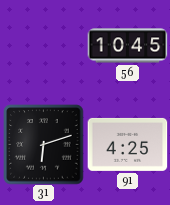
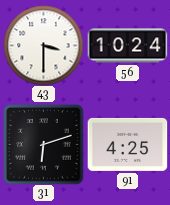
43: none -> 3:30
56: 10:45 -> 10:24
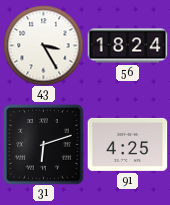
43: 3:30 -> 3:25
56: 10:24 -> 18:24
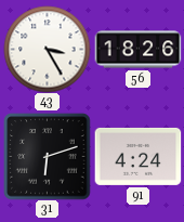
56: 18:24 -> 18:26
91: 4:25 -> 4:24
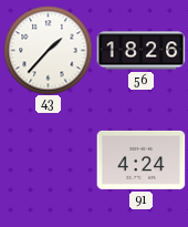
43: 3:25 -> 1:37
31: 6:12 -> none
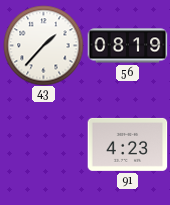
56: 18:26 -> 08:19
91: 4:24 -> 4:23
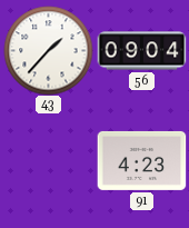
56: 08:19 -> 09:04
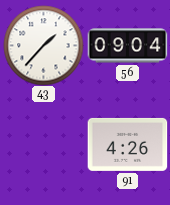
91: 4:23 -> 4:26
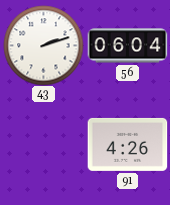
43: 1:37 -> 2:12
56: 09:04 -> 06:04
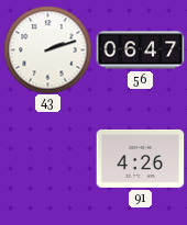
56: 06:04 -> 06:47
